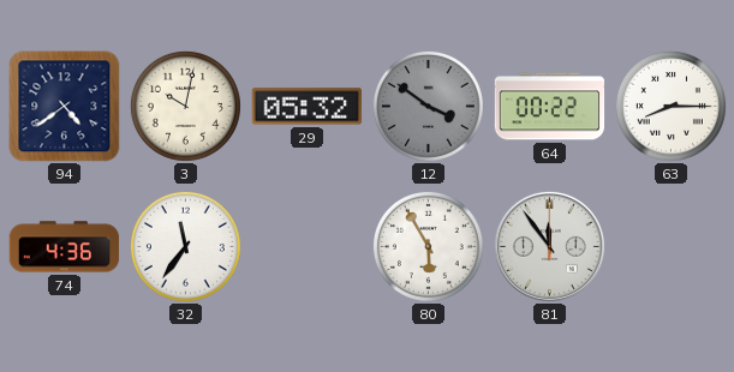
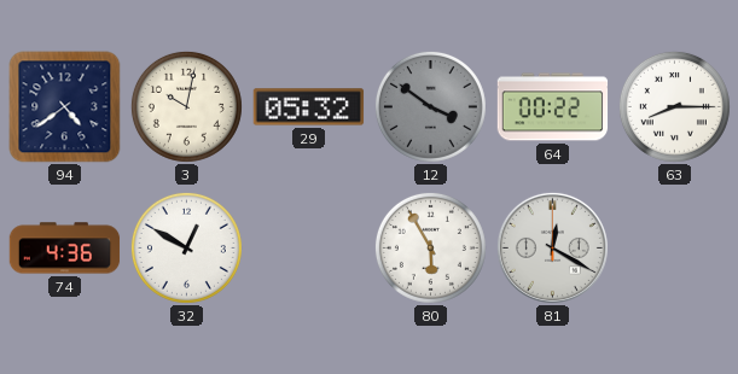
32: 11:36 -> 12:50
81: 11:54 -> 12:20
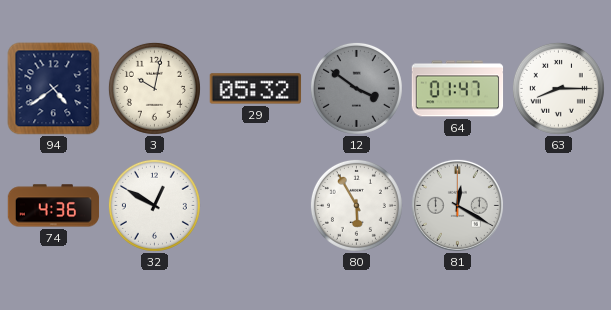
64: 00:22 -> 01:47
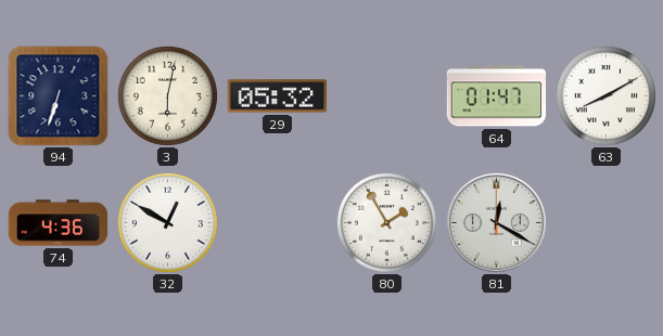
94: 4:39 -> 6:33
3: 10:02 -> 6:02
12: 3:51 -> none
63: 8:15 -> 8:10
80: 5:55 -> 1:55
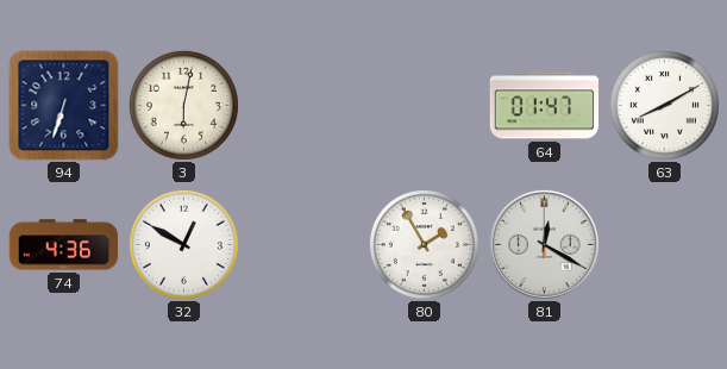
29: 05:32 -> none
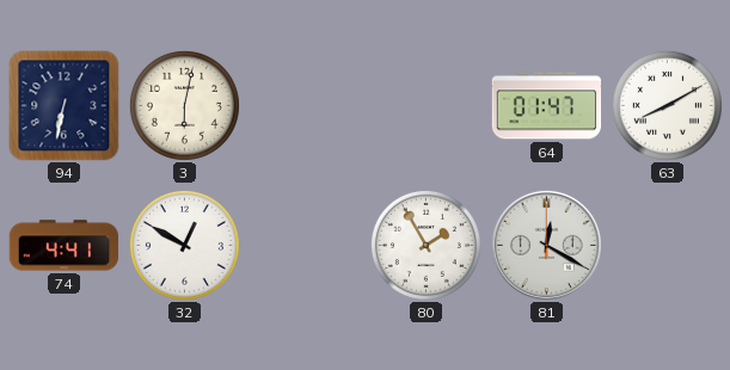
94: 6:33 -> 6:32
74: 4:36 -> 4:41
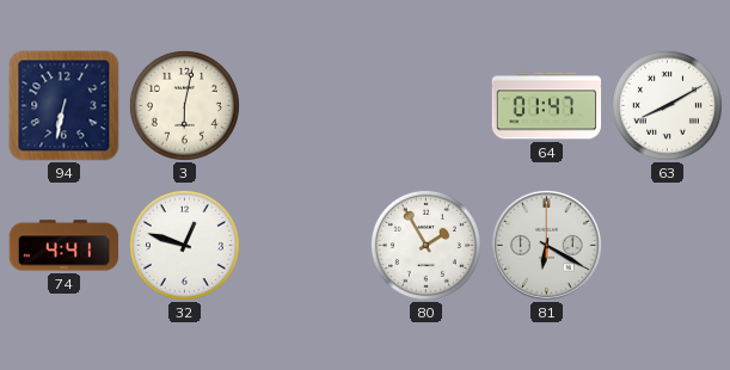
32: 12:50 -> 12:48
81: 12:20 -> 6:20
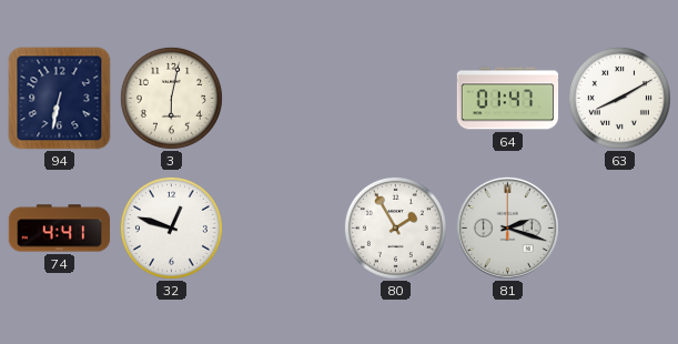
81: 6:20 -> 2:18
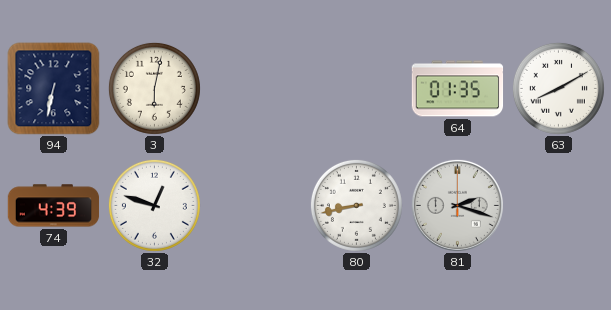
64: 01:47 -> 01:35
74: 4:41 -> 4:39
80: 1:55 -> 8:43
